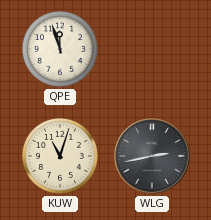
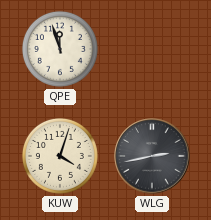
KUW: 11:03 -> 4:03
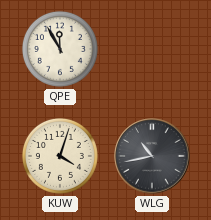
QPE: 11:57 -> 11:55
WLG: 2:43 -> 10:43
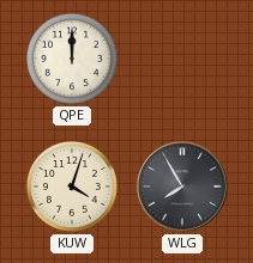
QPE: 11:55 -> 12:00
WLG: 10:43 -> 7:55
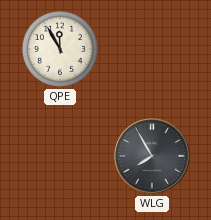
QPE: 12:00 -> 11:55
KUW: 4:03 -> none
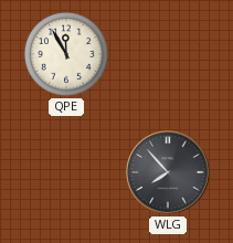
WLG: 7:55 -> 7:53
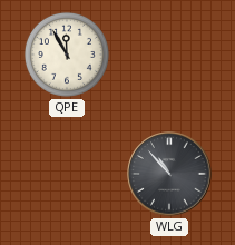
WLG: 7:53 -> 10:53
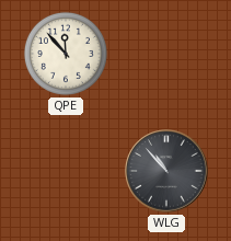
QPE: 11:55 -> 11:53
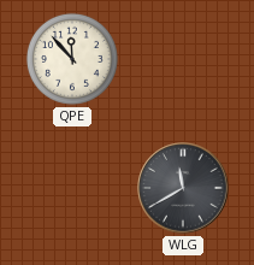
WLG: 10:53 -> 11:40
